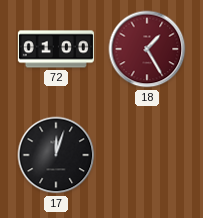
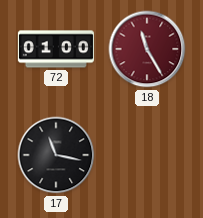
18: 1:25 -> 11:25
17: 12:03 -> 11:17
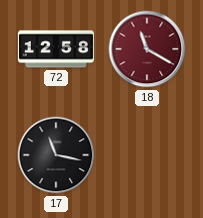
72: 01:00 -> 12:58
18: 11:25 -> 11:20
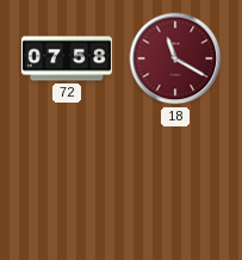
72: 12:58 -> 07:58
17: 11:17 -> none
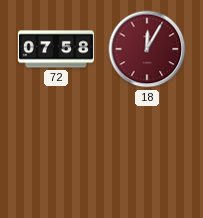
18: 11:20 -> 12:05
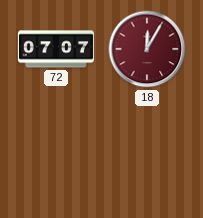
72: 07:58 -> 07:07
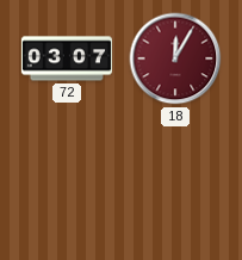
72: 07:07 -> 03:07
